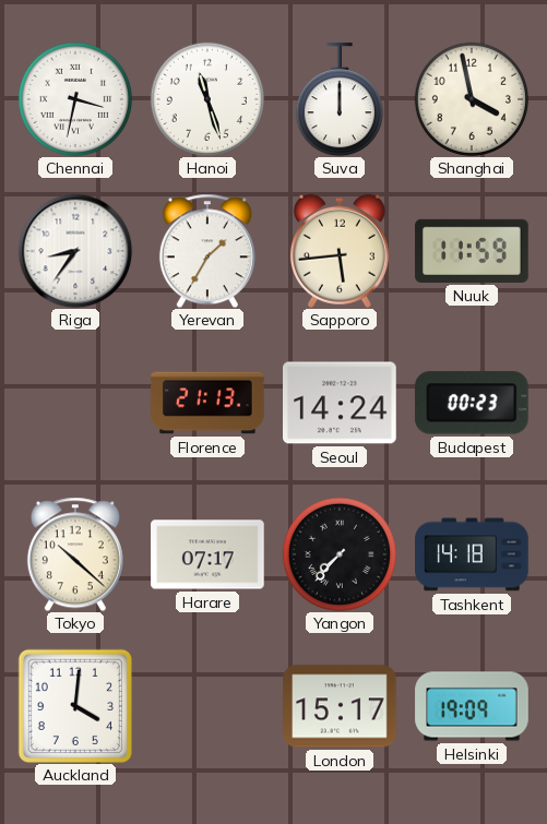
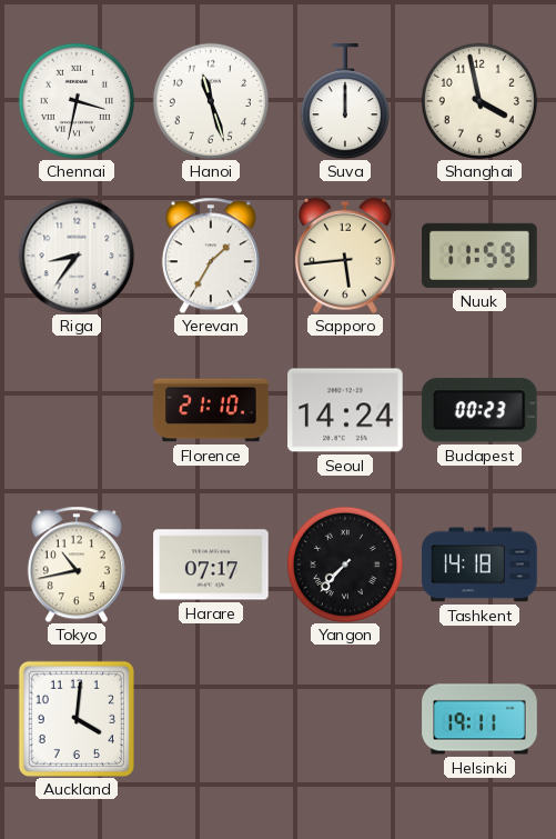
Florence: 21:13 -> 21:10
Tokyo: 10:22 -> 10:43
London: 15:17 -> none
Helsinki: 19:09 -> 19:11
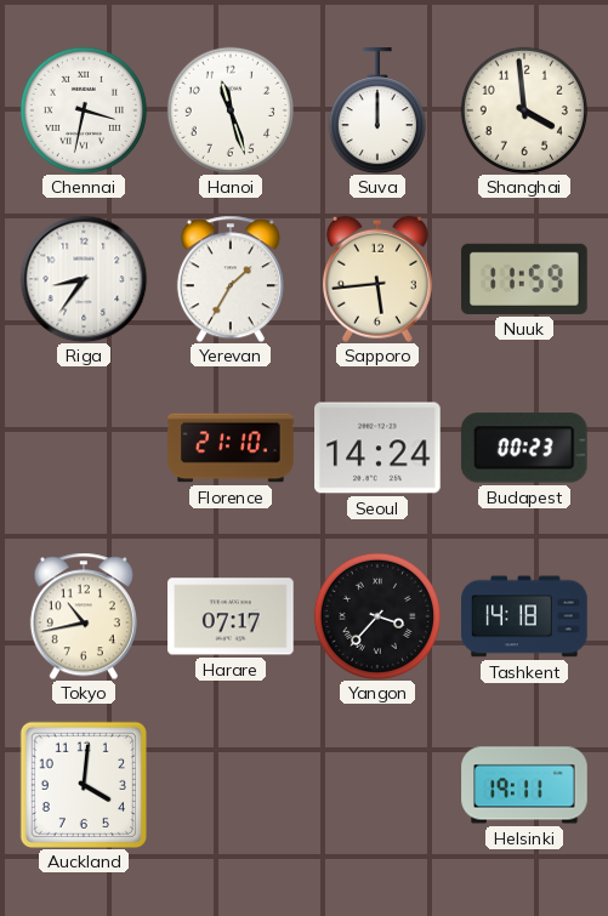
Shanghai: 3:58 -> 3:59
Yangon: 7:37 -> 3:37
